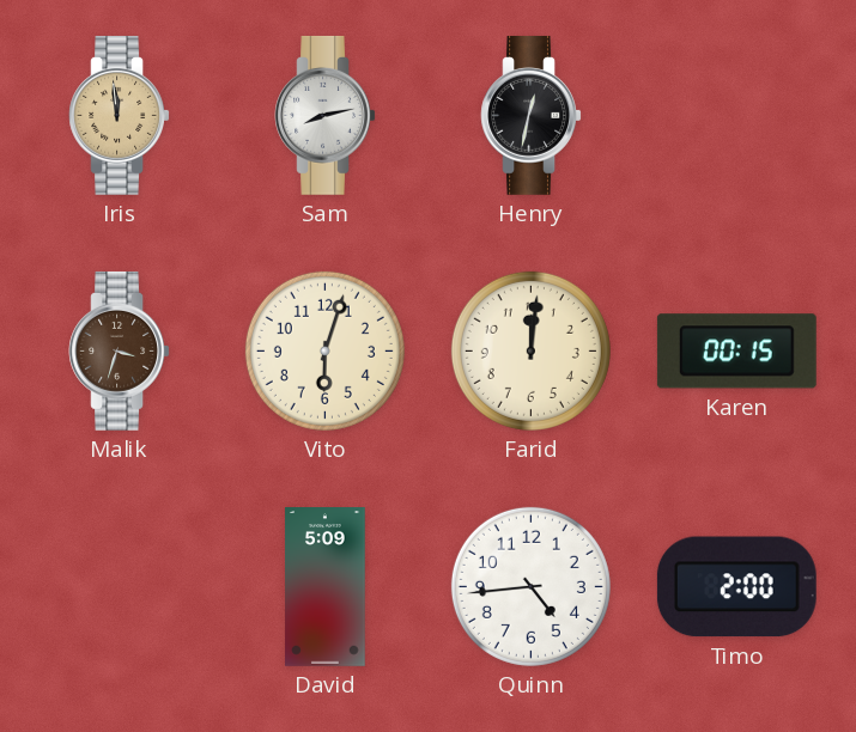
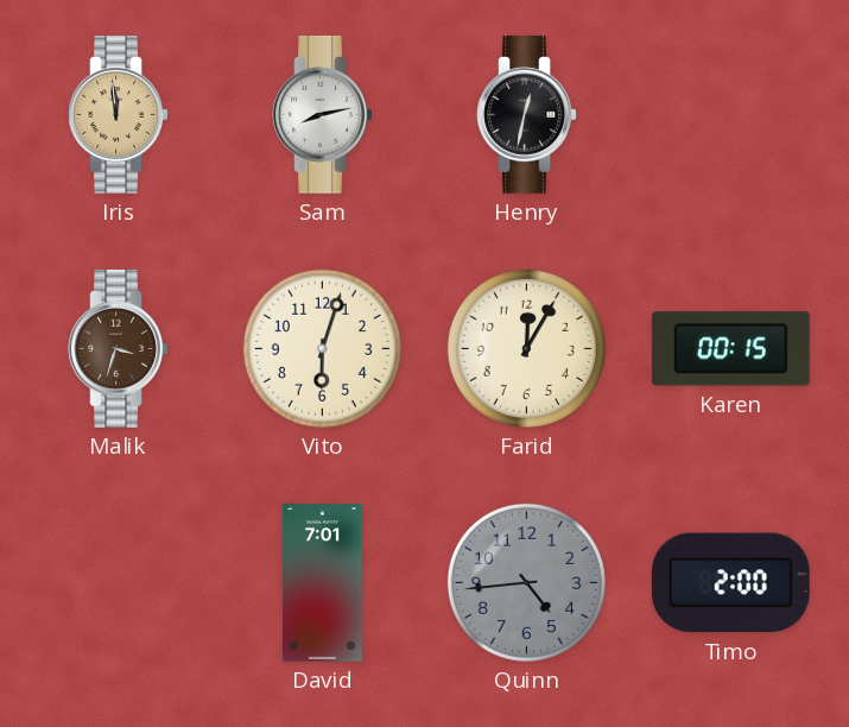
Farid: 12:01 -> 12:05
David: 5:09 -> 7:01
Quinn dial: white -> grey
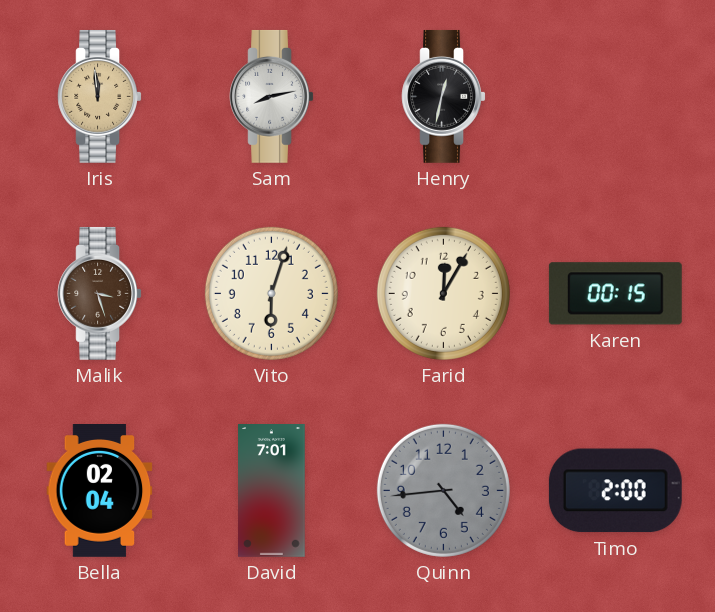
Malik: 3:33 -> 3:27
Bella: none -> 02:04
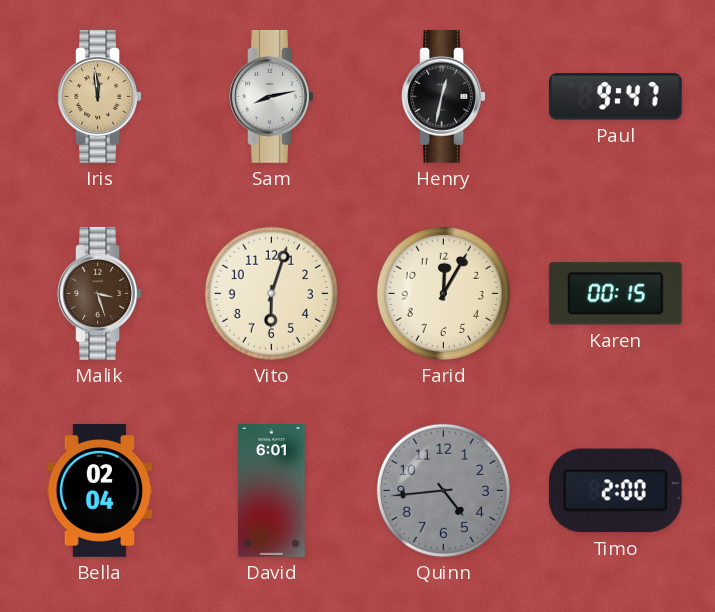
Paul: none -> 9:47
David: 7:01 -> 6:01
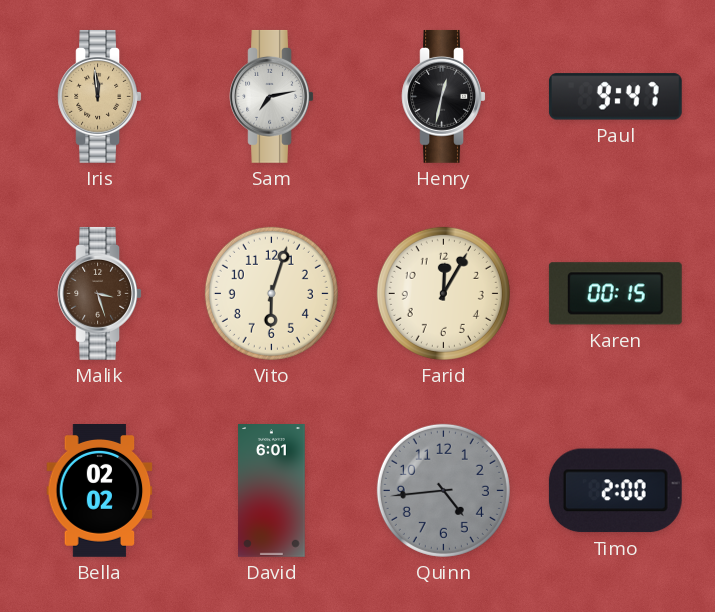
Sam: 8:13 -> 7:13
Bella: 02:04 -> 02:02
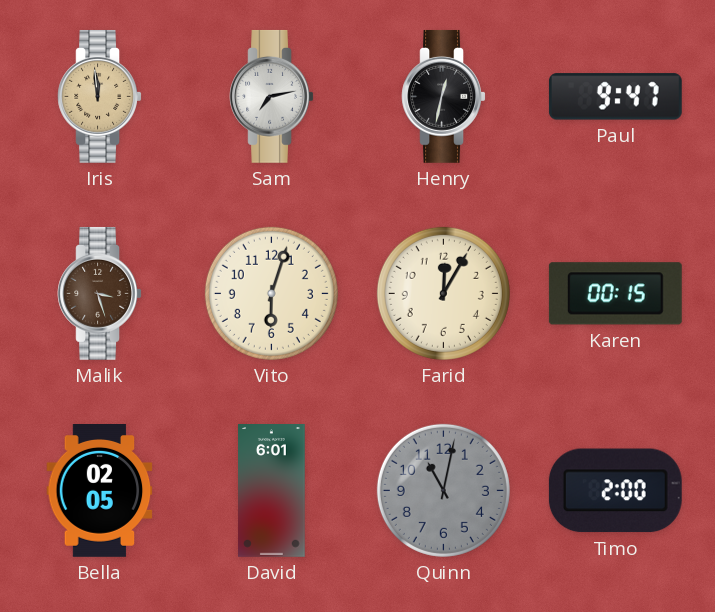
Bella: 02:02 -> 02:05
Quinn: 4:44 -> 11:02
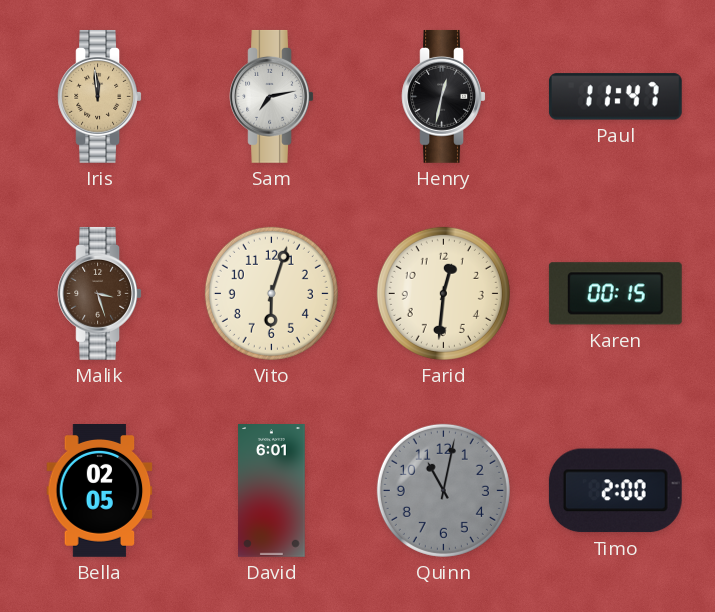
Paul: 9:47 -> 11:47
Farid: 12:05 -> 12:31
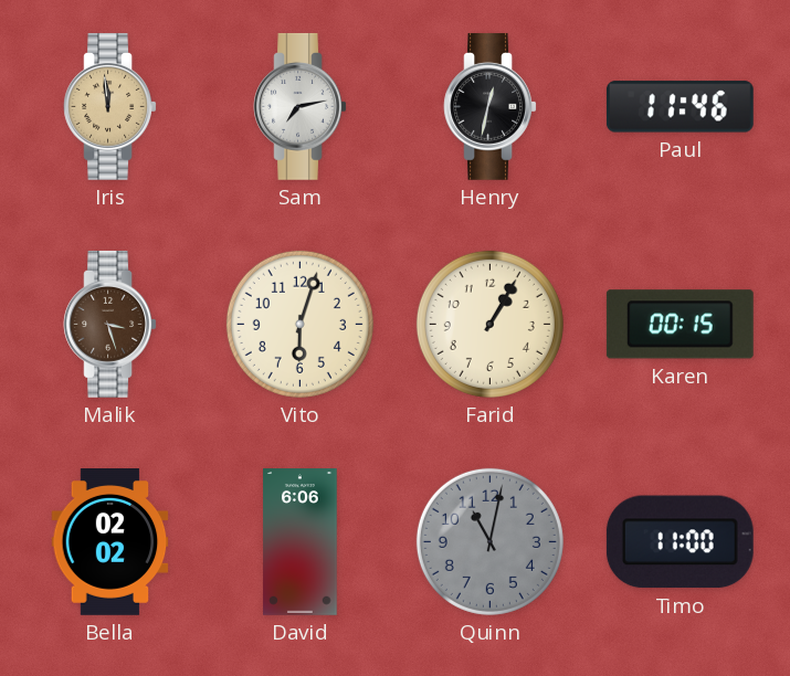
Paul: 11:47 -> 11:46
Farid: 12:31 -> 1:05
Bella: 02:05 -> 02:02
David: 6:01 -> 6:06
Timo: 2:00 -> 11:00
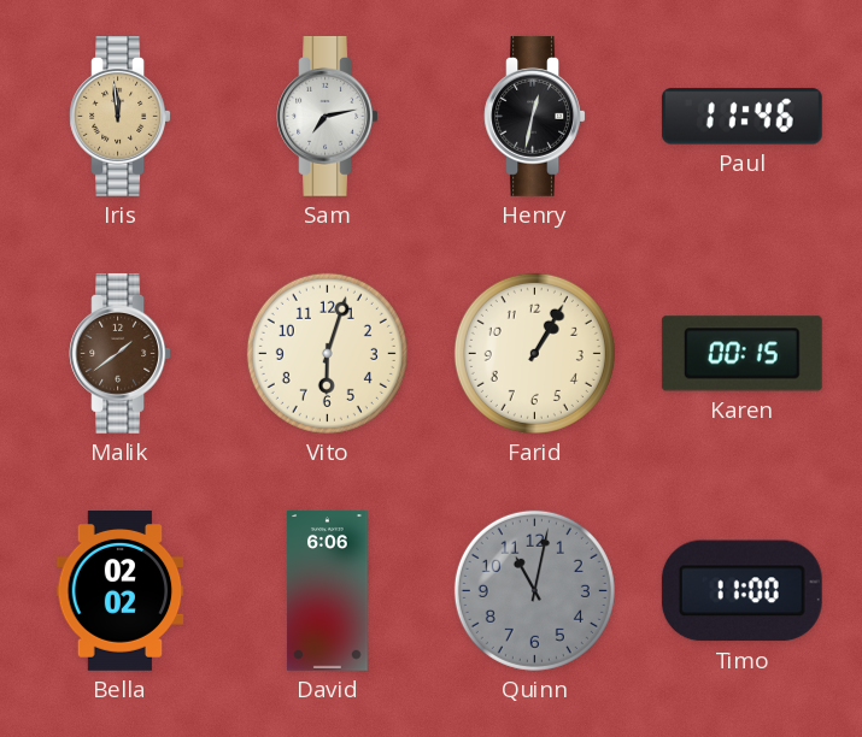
Malik: 3:27 -> 1:39
